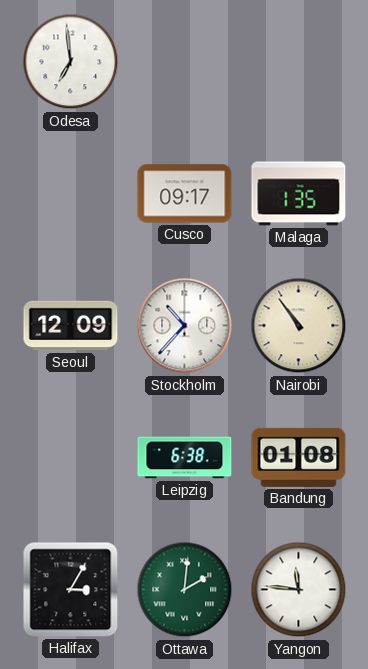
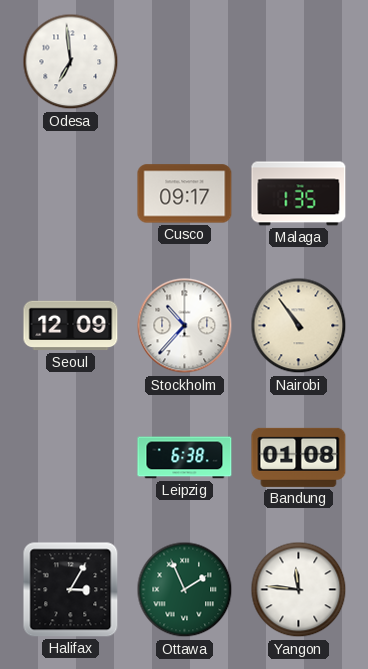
Ottawa: 2:01 -> 1:56
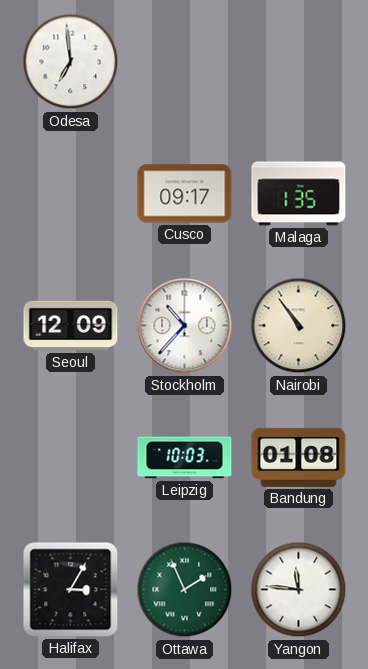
Leipzig: 6:38 -> 10:03
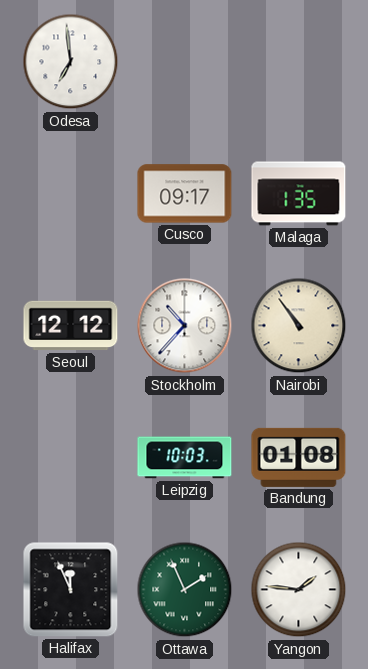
Seoul: 12:09 -> 12:12
Halifax: 3:05 -> 11:56
Yangon: 11:46 -> 1:46
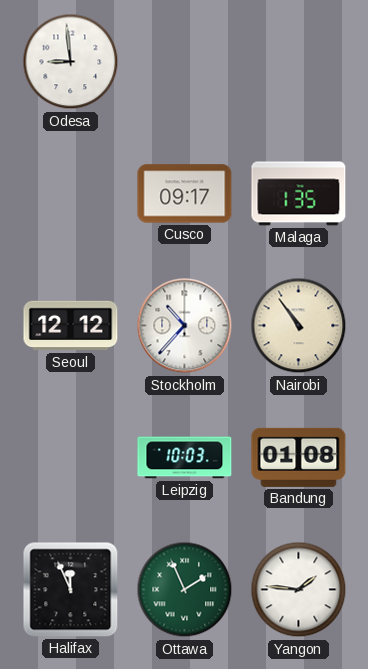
Odesa: 6:59 -> 8:59
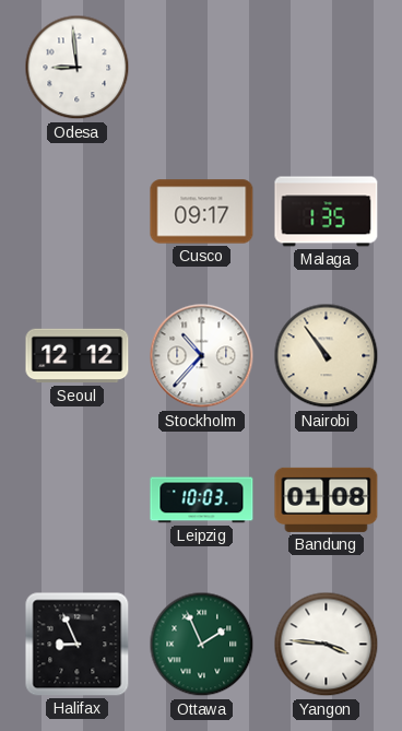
Halifax: 11:56 -> 8:56
Yangon: 1:46 -> 3:46
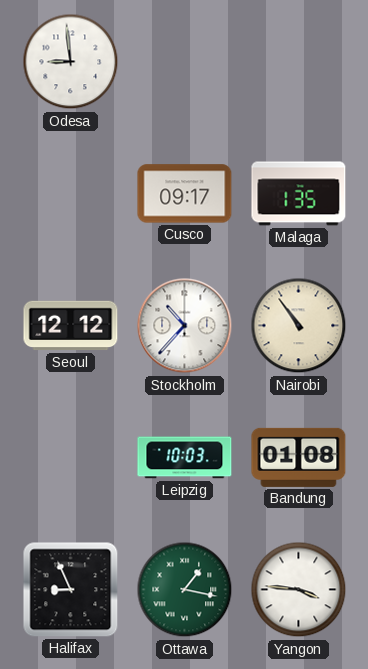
Ottawa: 1:56 -> 1:17
